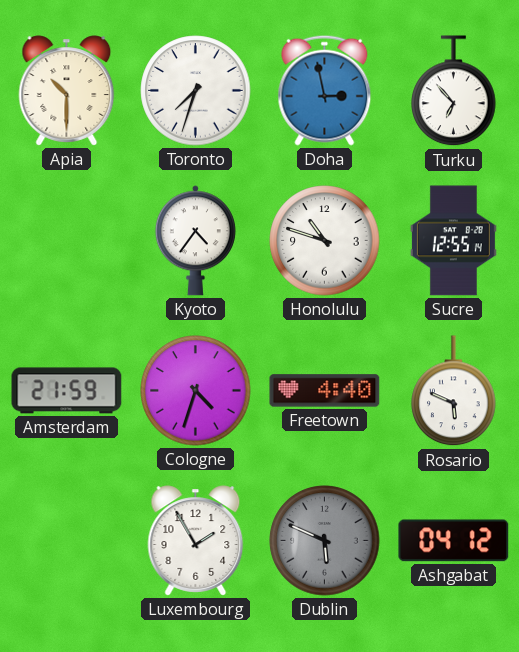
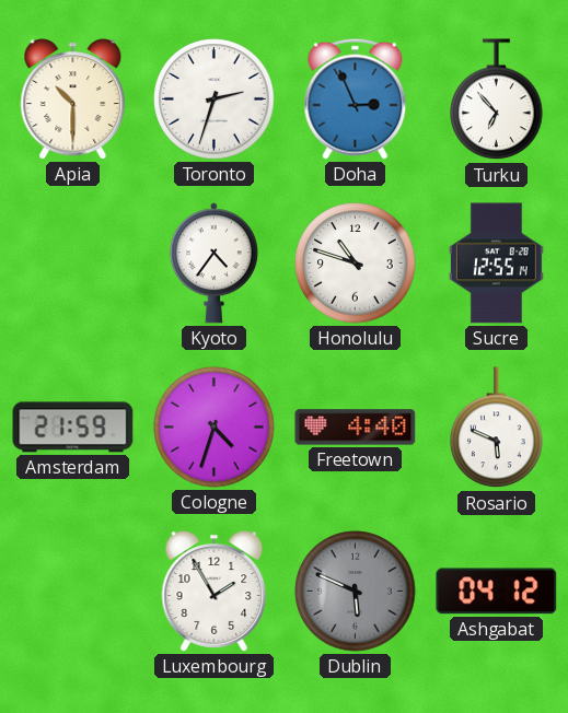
Toronto: 7:33 -> 2:33
Doha: 2:58 -> 2:56
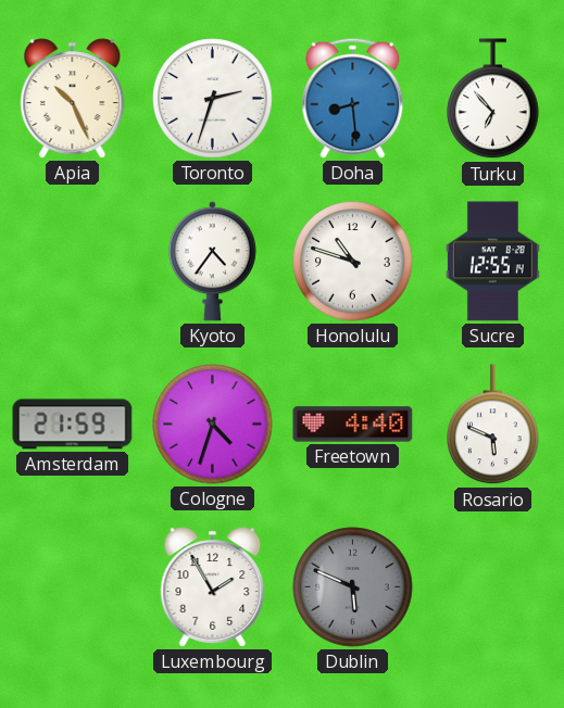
Apia: 10:30 -> 10:26
Doha: 2:56 -> 8:29
Ashgabat: 04:12 -> none
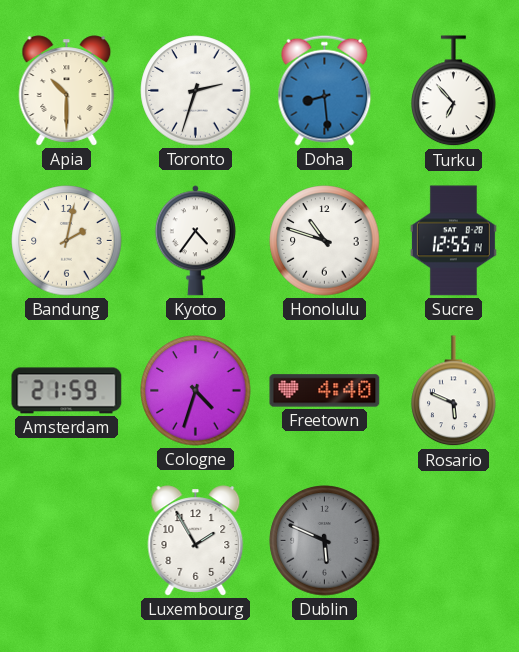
Apia: 10:26 -> 10:30
Bandung: none -> 2:02
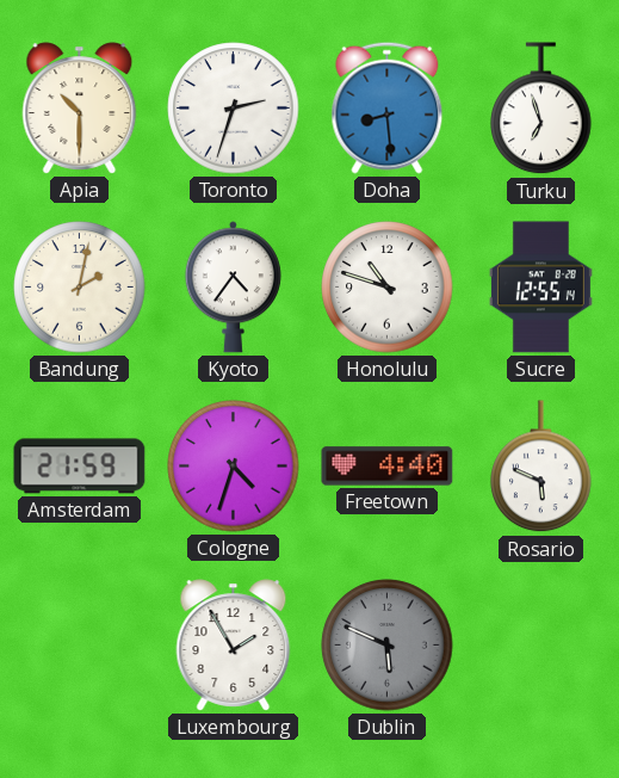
Turku: 6:53 -> 6:57
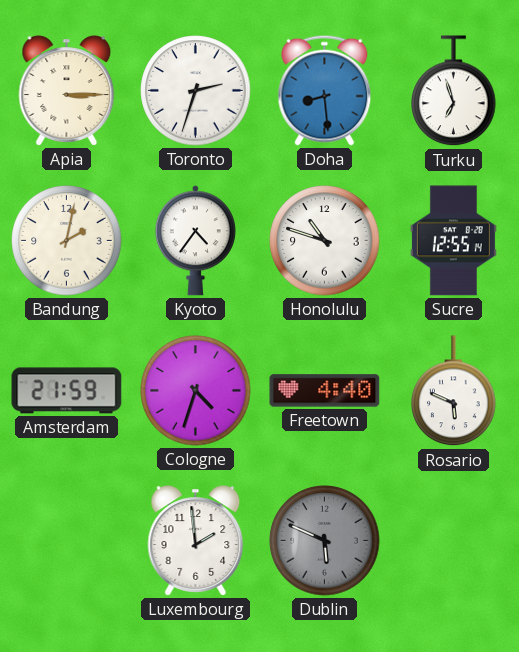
Apia: 10:30 -> 3:15
Luxembourg: 1:55 -> 1:59
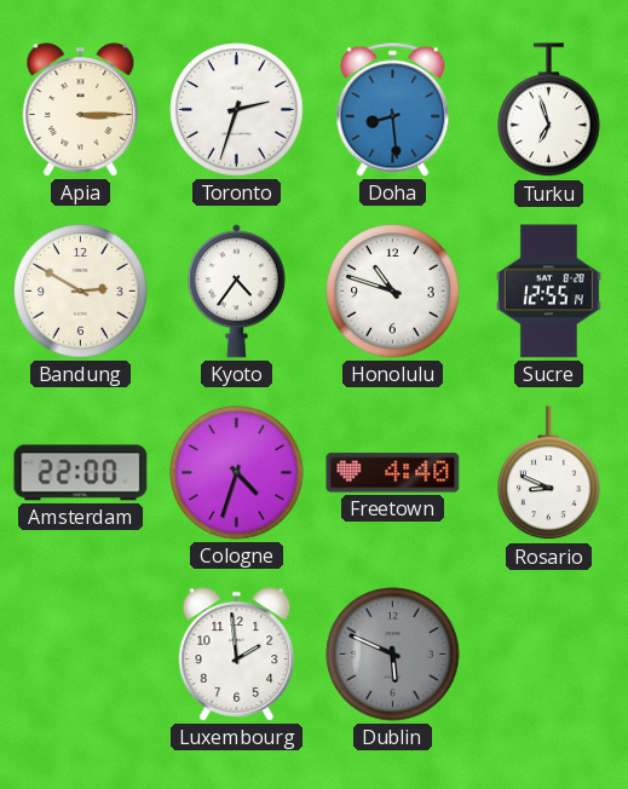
Bandung: 2:02 -> 2:50
Amsterdam: 21:59 -> 22:00
Rosario: 5:49 -> 8:49
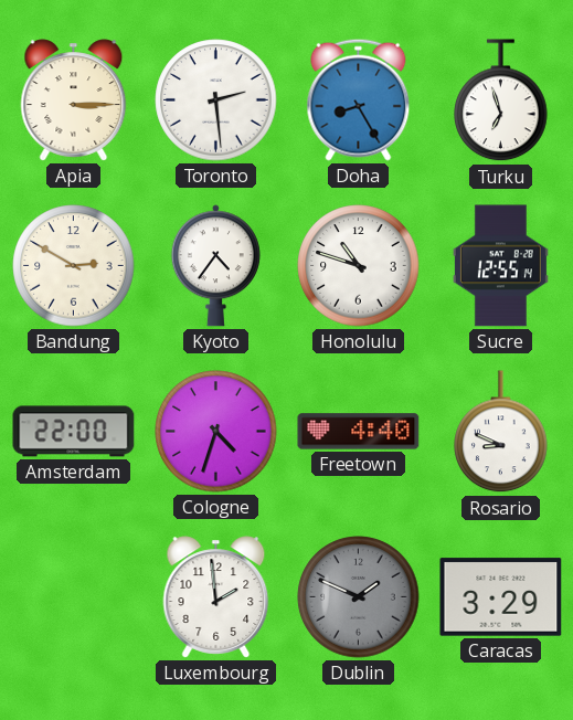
Toronto: 2:33 -> 2:29
Doha: 8:29 -> 8:25
Dublin: 5:49 -> 1:49
Caracas: none -> 3:29
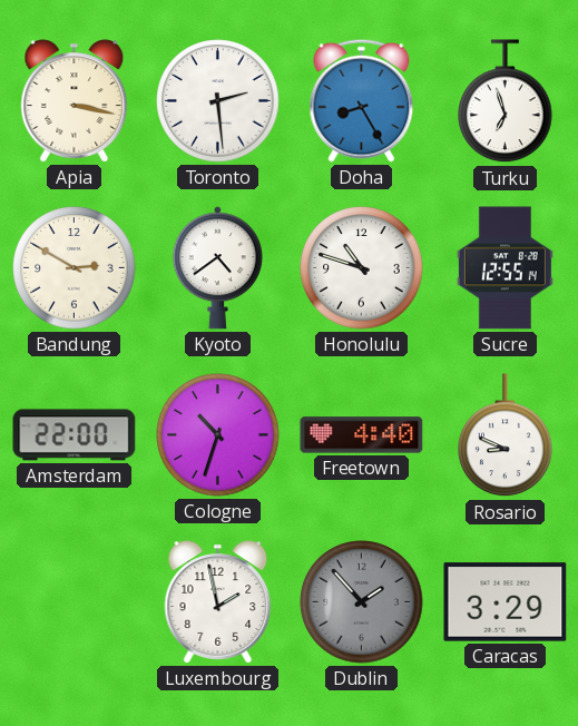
Apia: 3:15 -> 3:17
Kyoto: 4:36 -> 4:39
Cologne: 4:33 -> 10:33
Luxembourg: 1:59 -> 1:58
Dublin: 1:49 -> 1:53
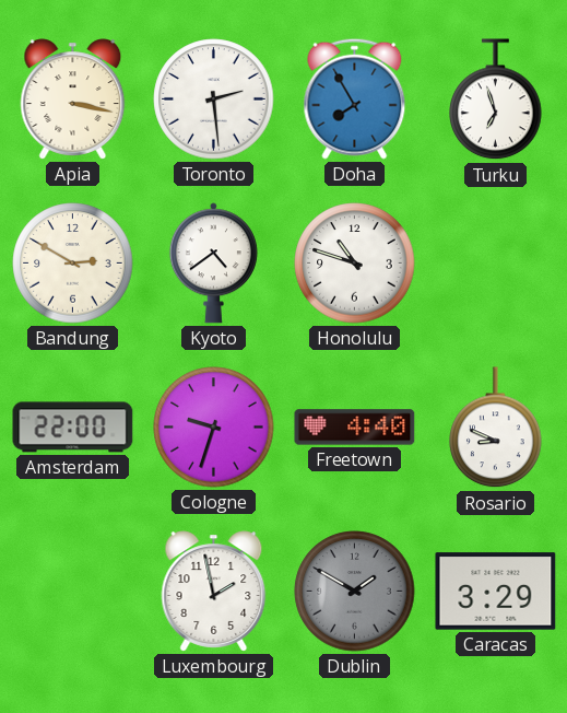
Doha: 8:25 -> 7:55
Sucre: 12:55 -> none
Cologne: 10:33 -> 9:33
Dublin: 1:53 -> 1:50
